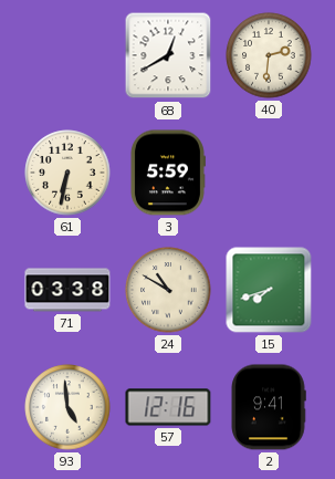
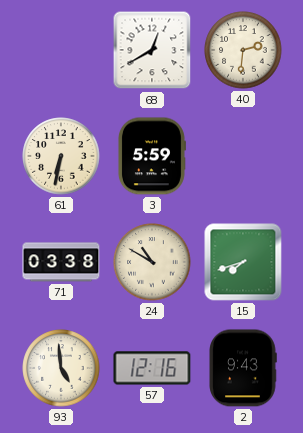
2: 9:41 -> 9:43
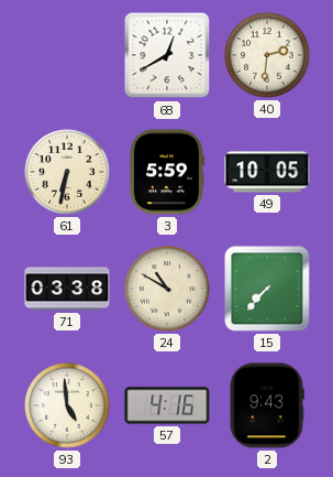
49: none -> 10:05
15: 7:42 -> 7:37
57: 12:16 -> 4:16
